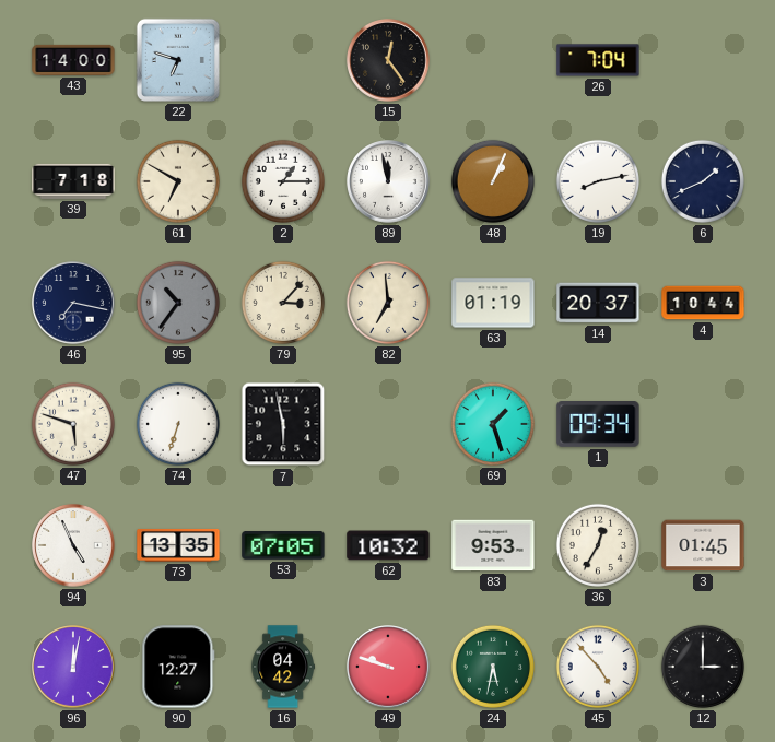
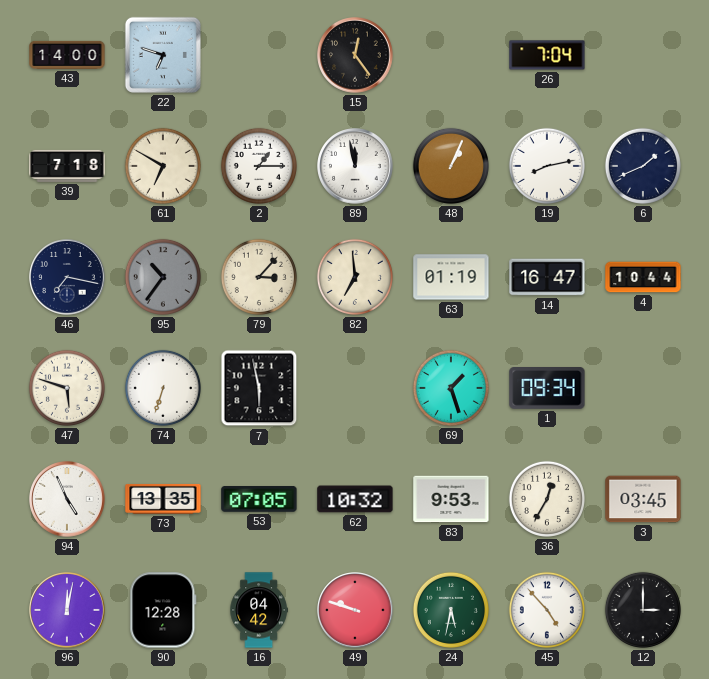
14: 20:37 -> 16:47
3: 01:45 -> 03:45
90: 12:27 -> 12:28
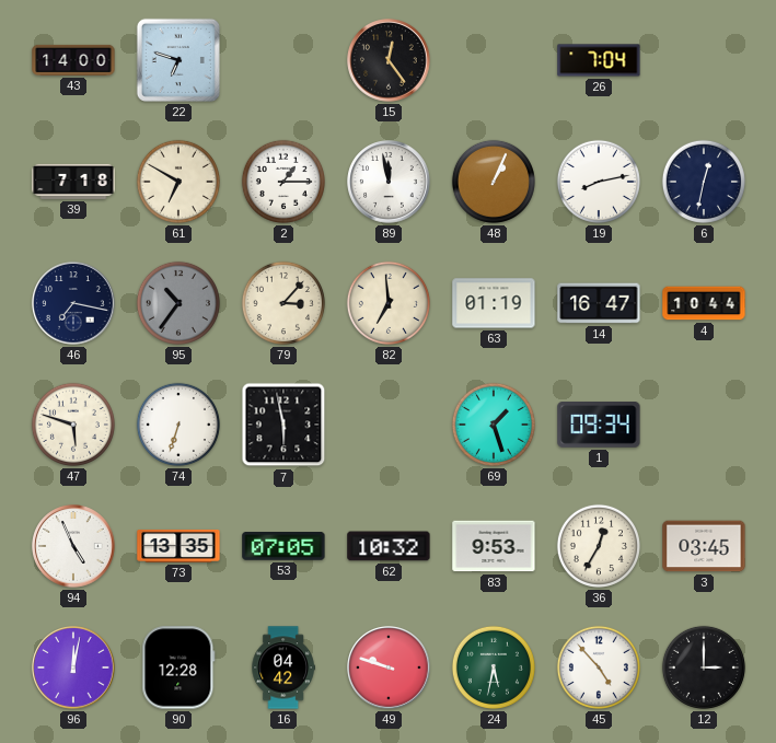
6: 1:41 -> 12:32
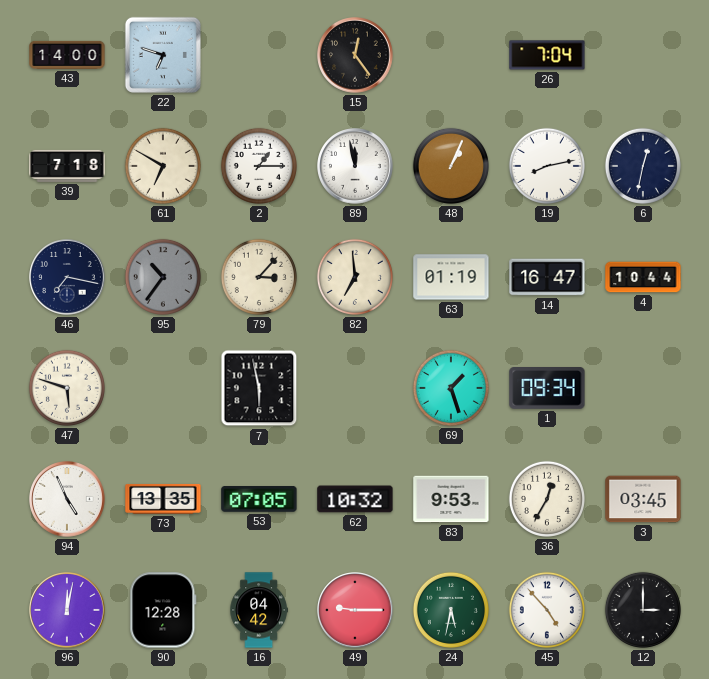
74: 6:33 -> none
49: 9:48 -> 9:15
